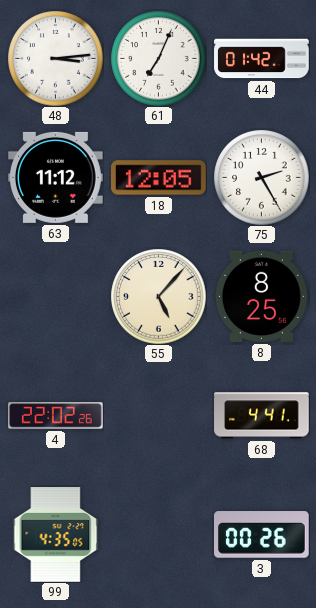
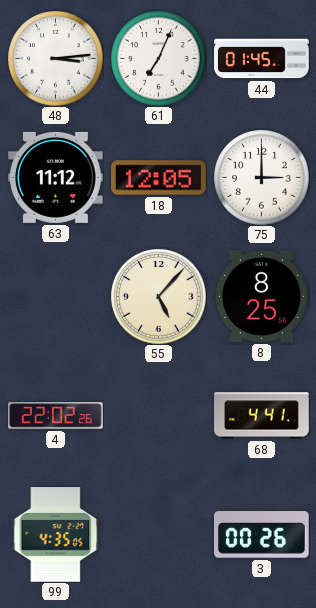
44: 01:42 -> 01:45
75: 2:25 -> 3:00
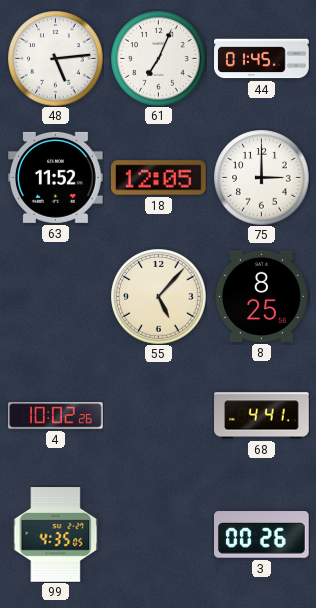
48: 3:14 -> 5:14
63: 11:12 -> 11:52
4: 22:02 -> 10:02
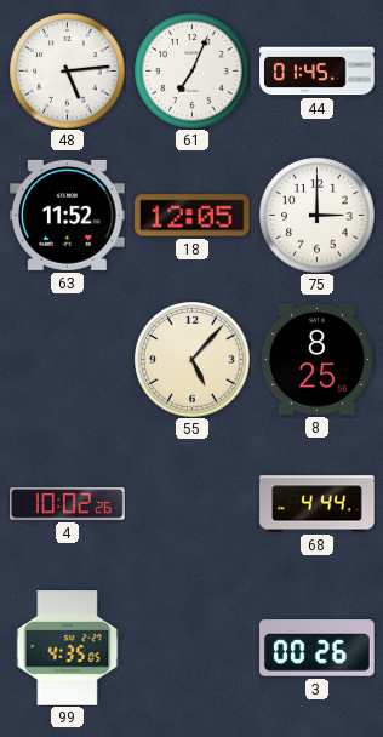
68: 4:41 -> 4:44
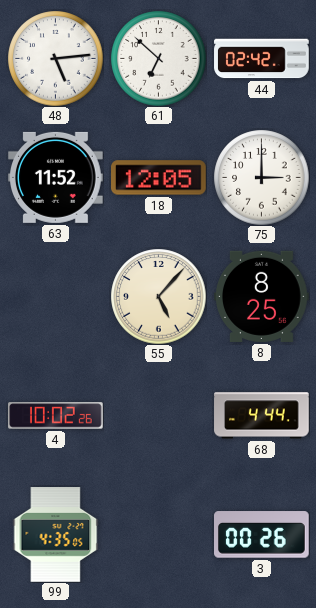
61: 7:04 -> 6:52
44: 01:45 -> 02:42
